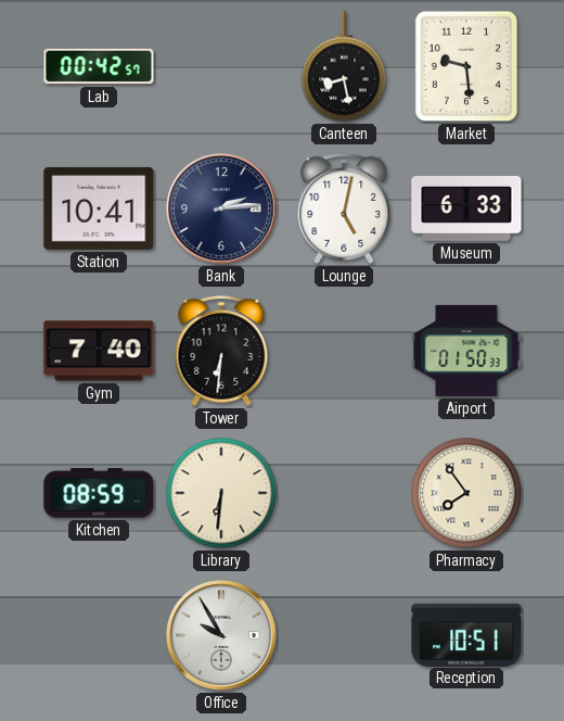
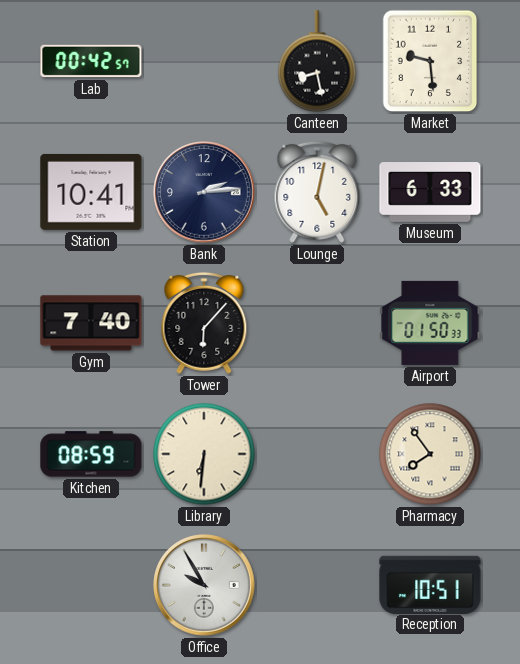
Tower: 6:31 -> 6:07
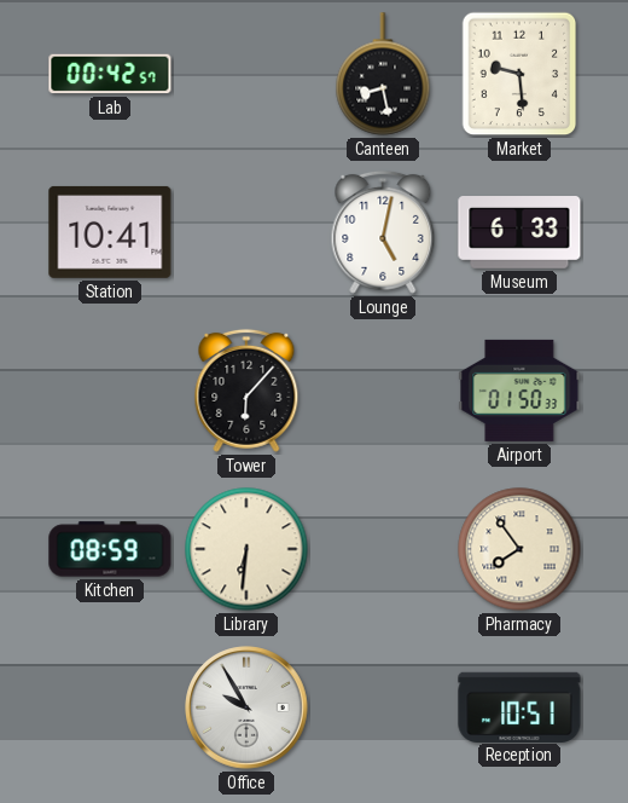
Bank: 2:14 -> none
Gym: 7:40 -> none
